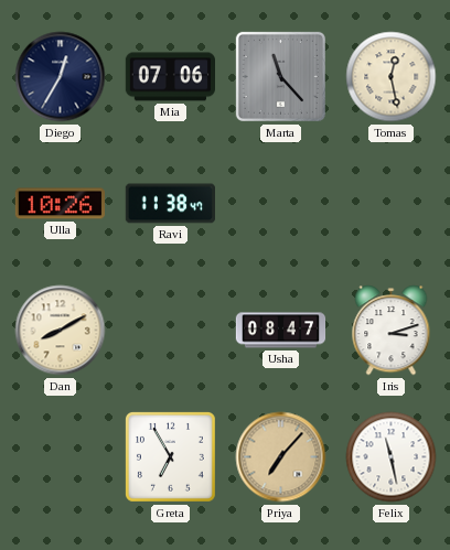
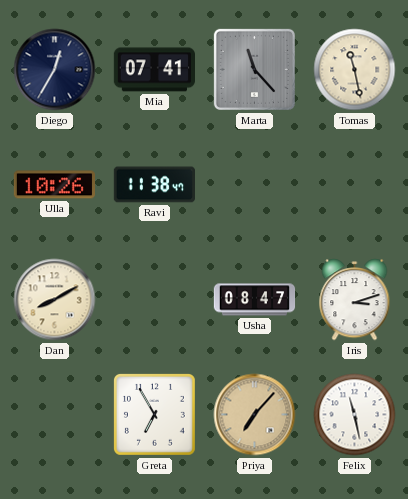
Mia: 07:06 -> 07:41
Tomas: 12:28 -> 11:28
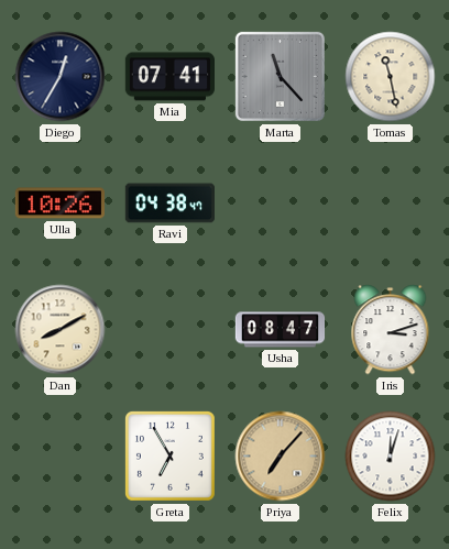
Ravi: 11:38 -> 04:38
Felix: 11:28 -> 12:03
